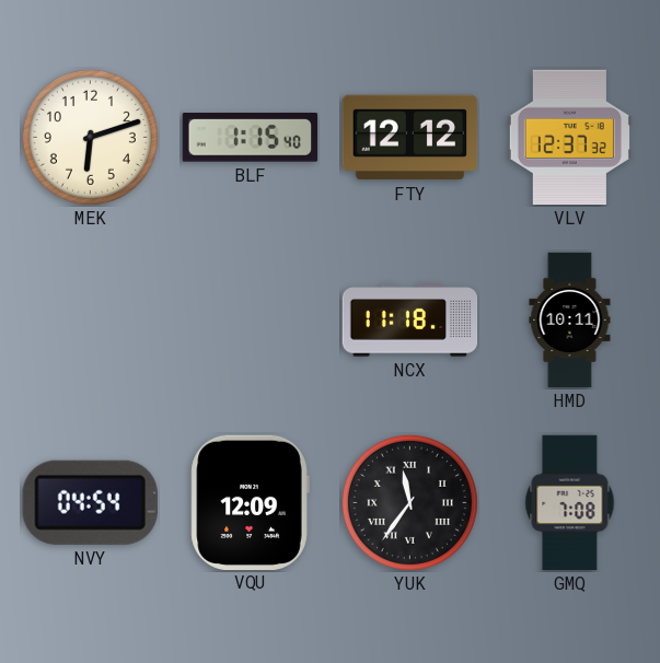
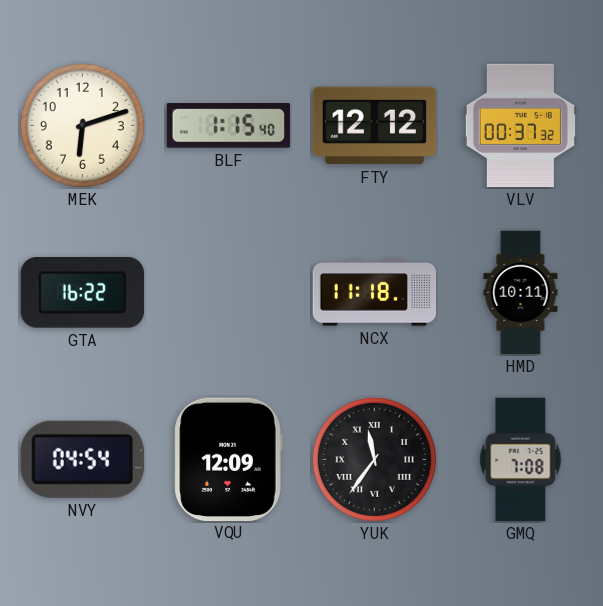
VLV: 12:37 -> 00:37
GTA: none -> 16:22
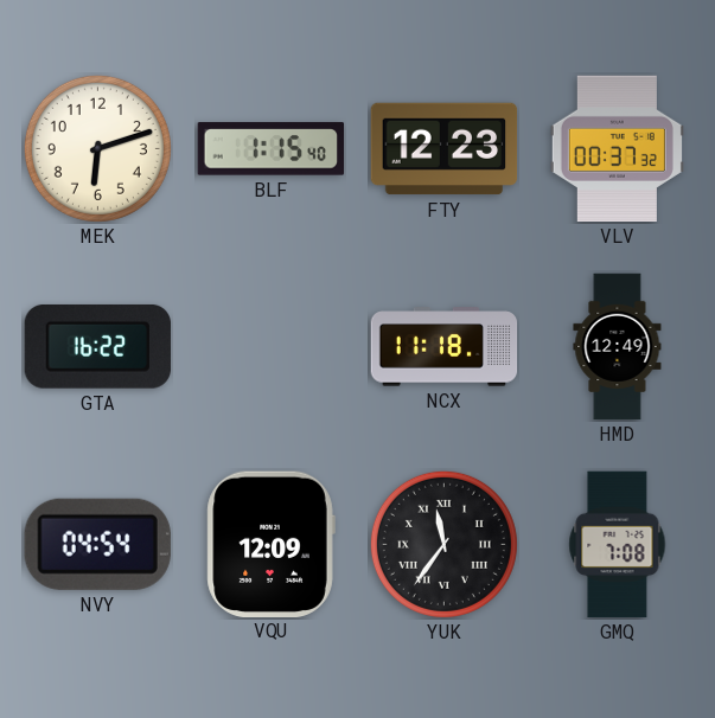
FTY: 12:12 -> 12:23
HMD: 10:11 -> 12:49
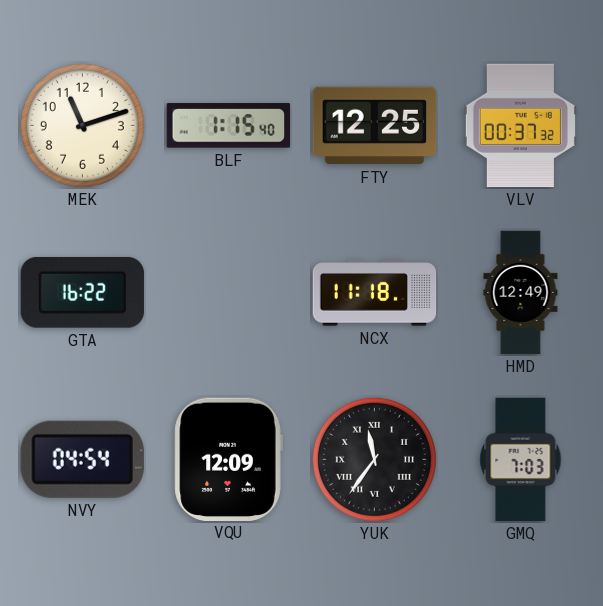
MEK: 6:12 -> 11:12
FTY: 12:23 -> 12:25
GMQ: 7:08 -> 7:03
